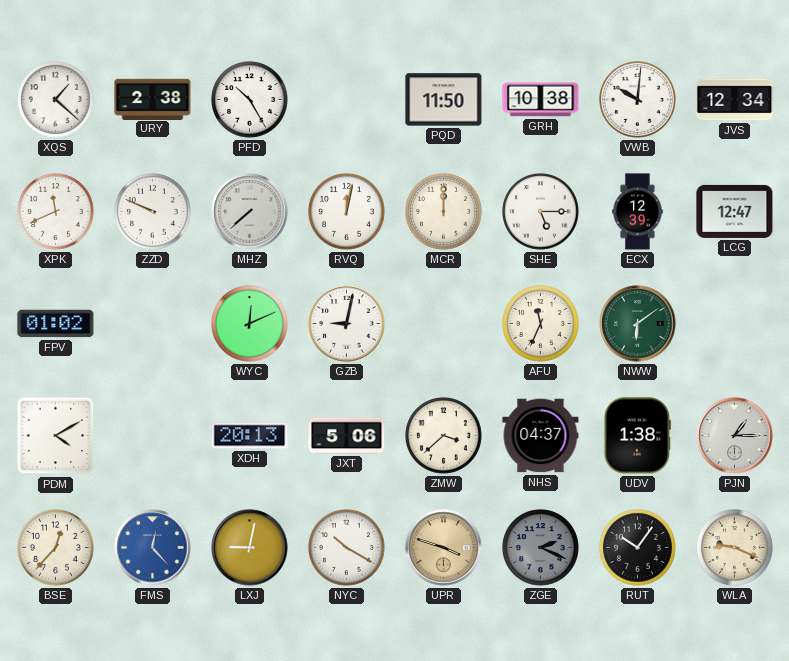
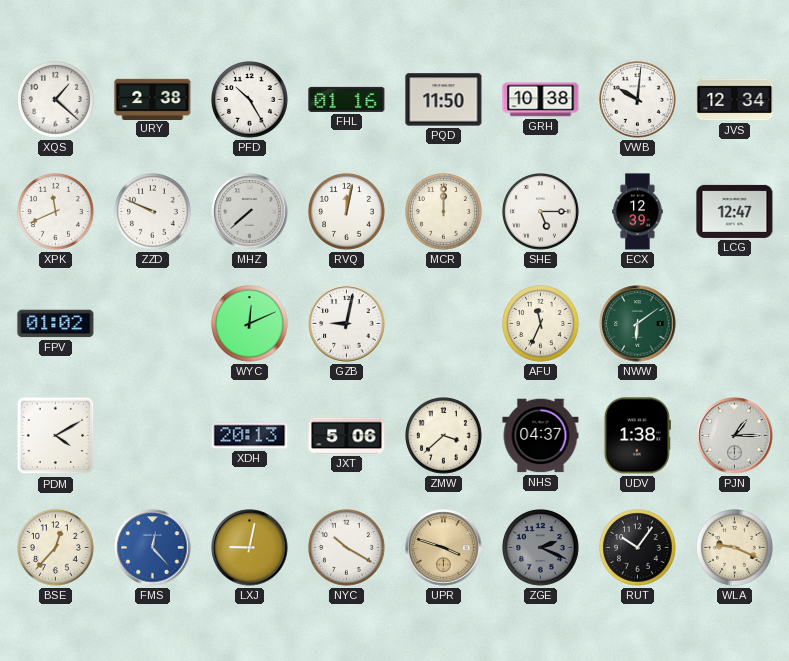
FHL: none -> 01:16
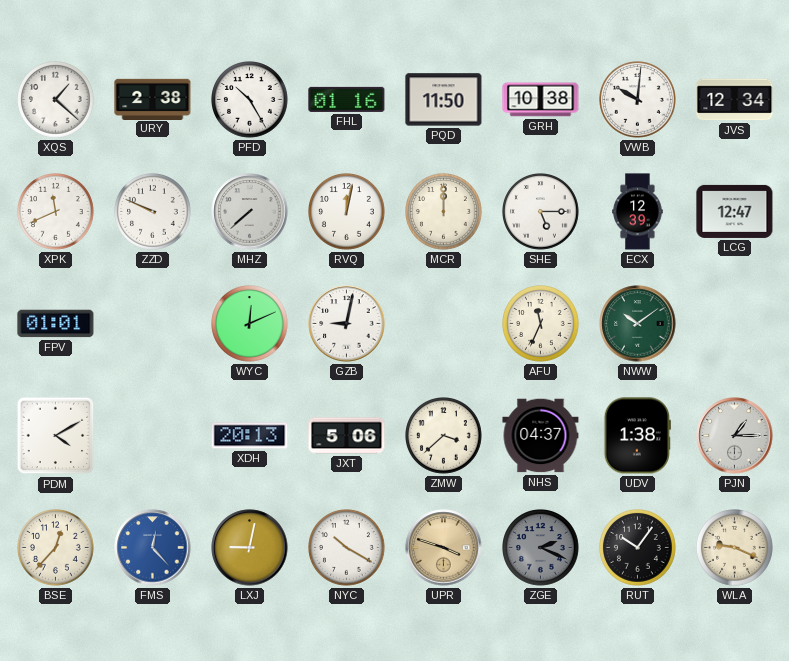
FPV: 01:02 -> 01:01
NWW: 6:09 -> 10:09
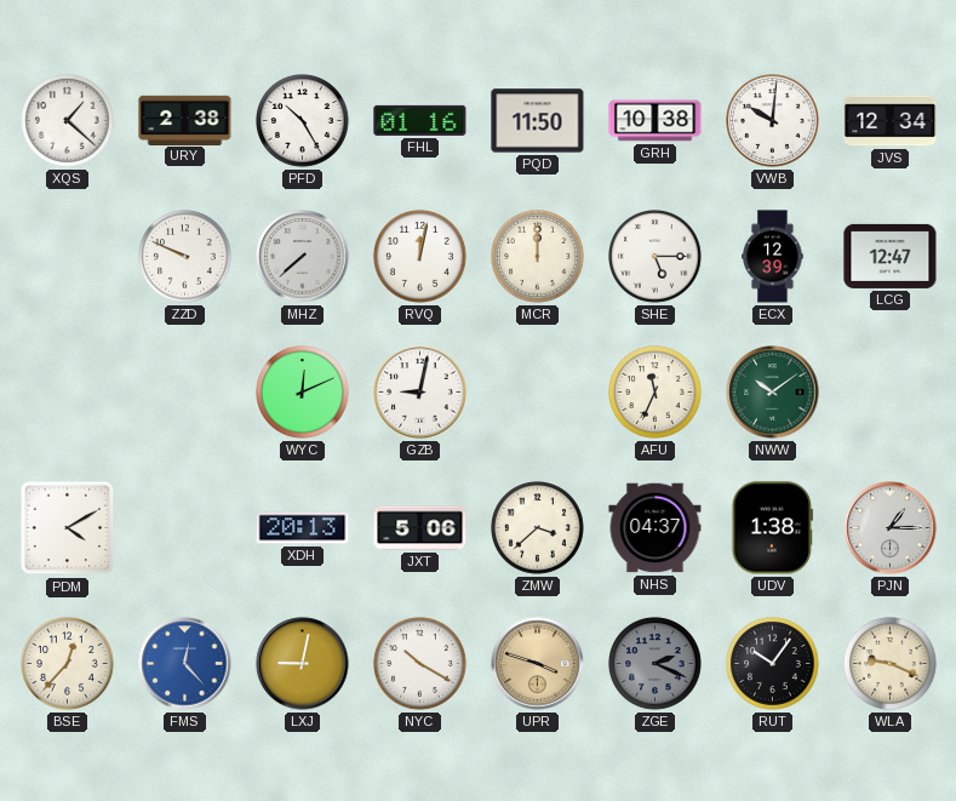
XPK: 11:41 -> none
FPV: 01:01 -> none
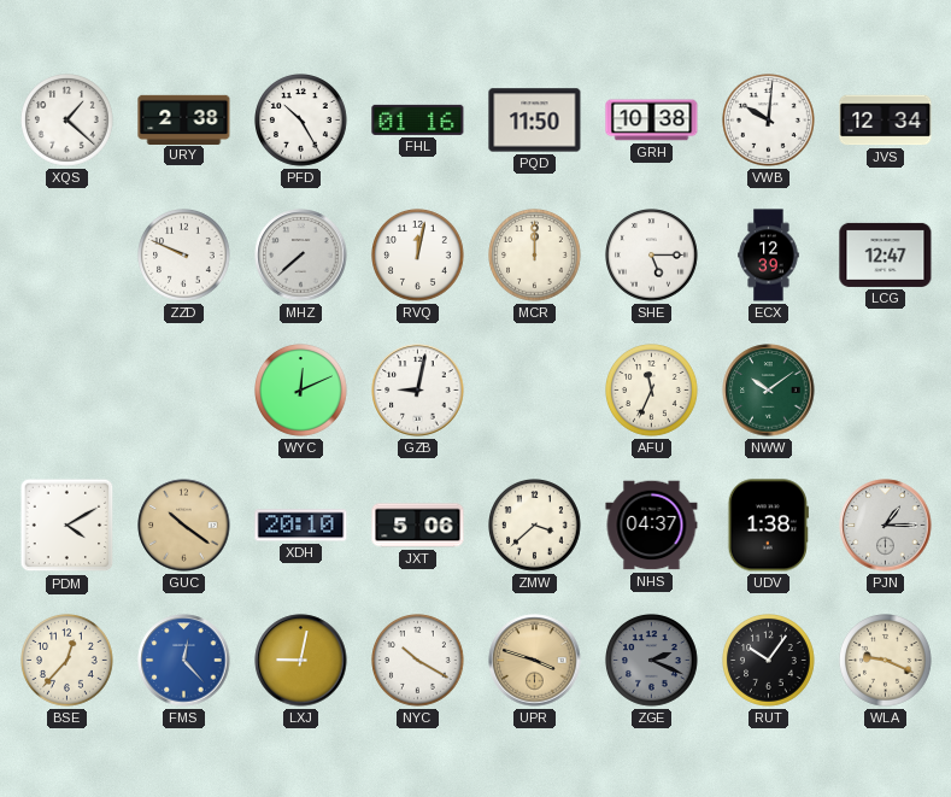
GUC: none -> 10:21
XDH: 20:13 -> 20:10
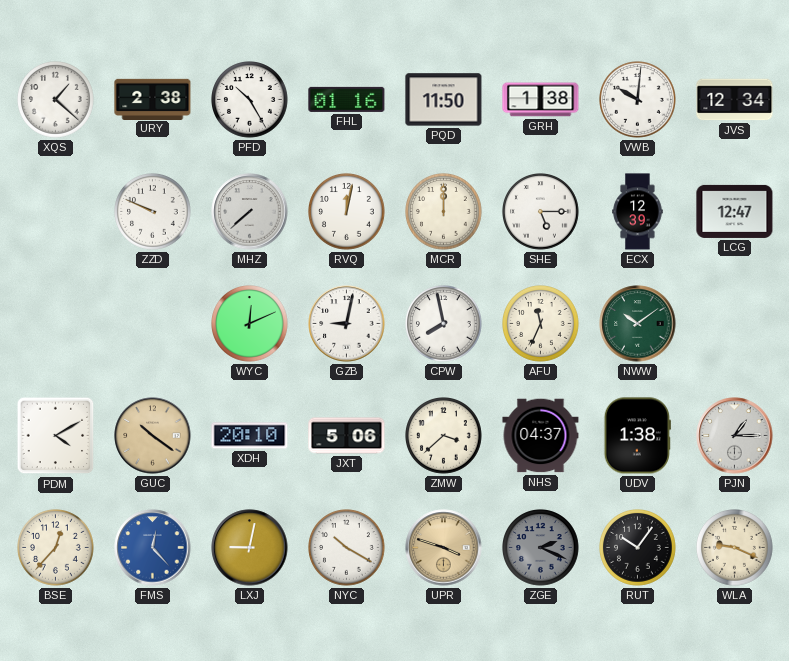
GRH: 10:38 -> 1:38
CPW: none -> 7:58
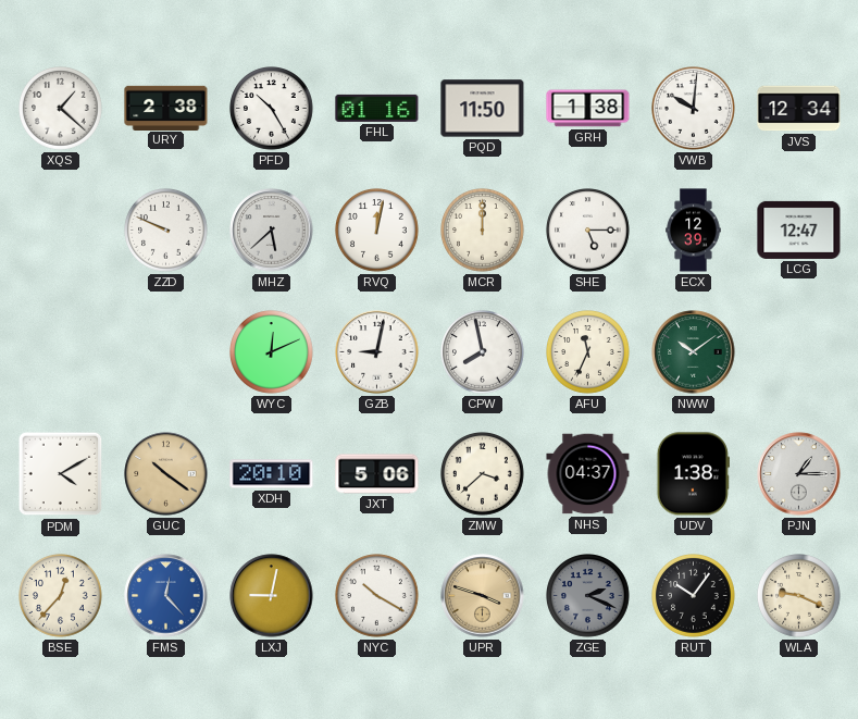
MHZ: 7:38 -> 5:38
